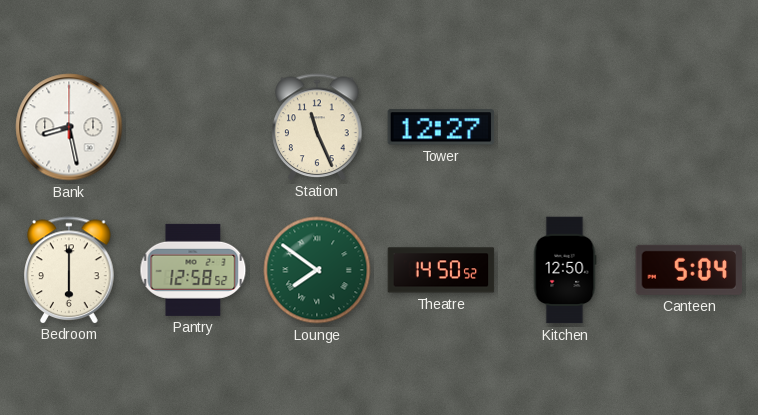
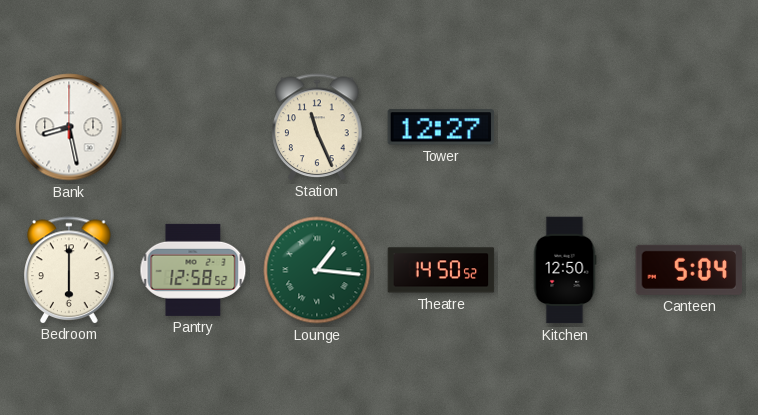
Lounge: 7:51 -> 1:16
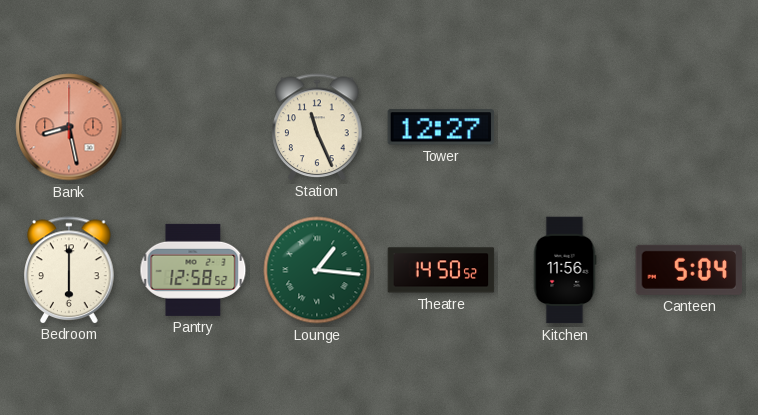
Bank dial: white -> salmon
Kitchen: 12:50 -> 11:56
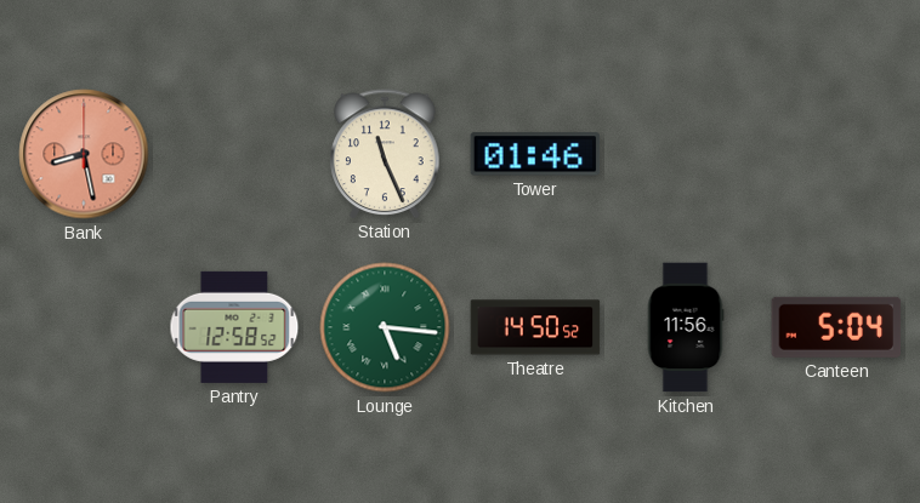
Tower: 12:27 -> 01:46
Bedroom: 6:00 -> none
Lounge: 1:16 -> 5:16
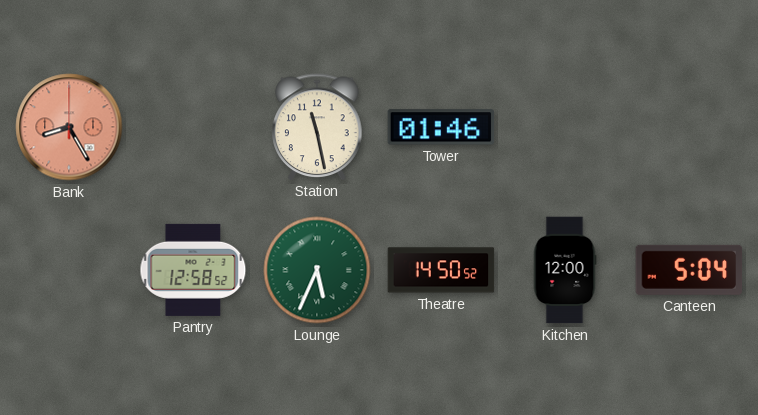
Bank: 8:28 -> 8:25
Station: 11:26 -> 11:28
Lounge: 5:16 -> 5:34
Kitchen: 11:56 -> 12:00
